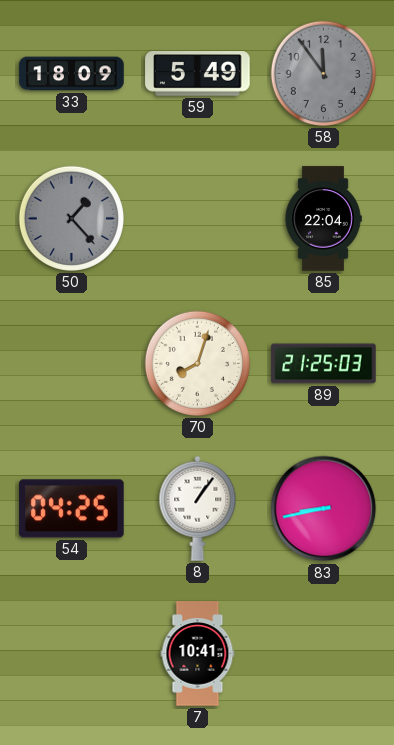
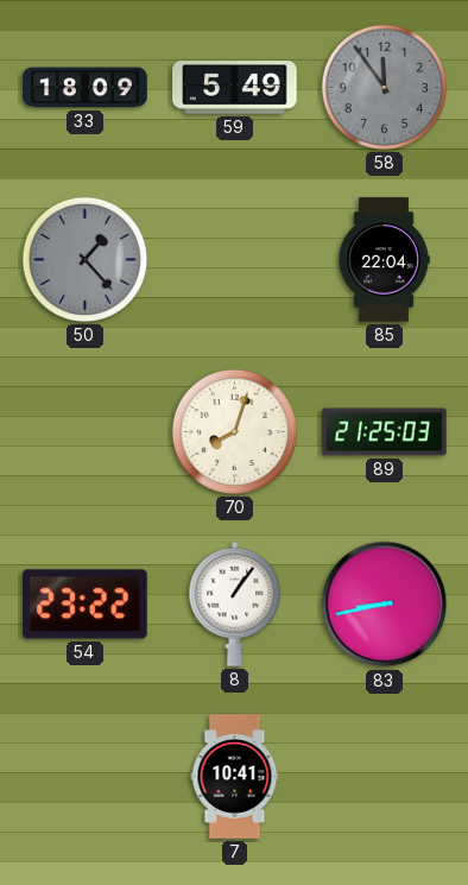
54: 04:25 -> 23:22
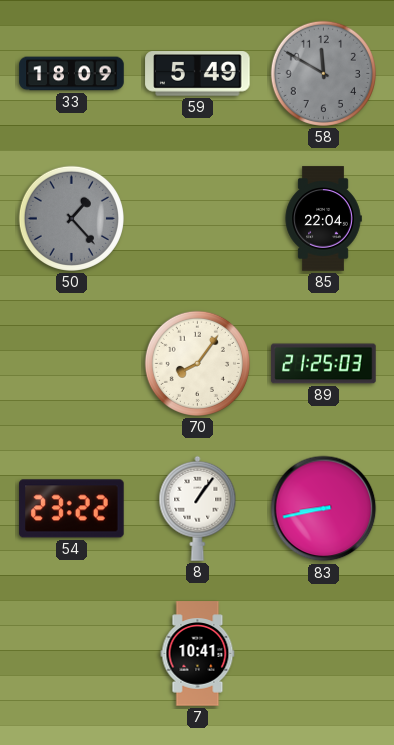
58: 11:54 -> 11:50
70: 8:03 -> 8:06
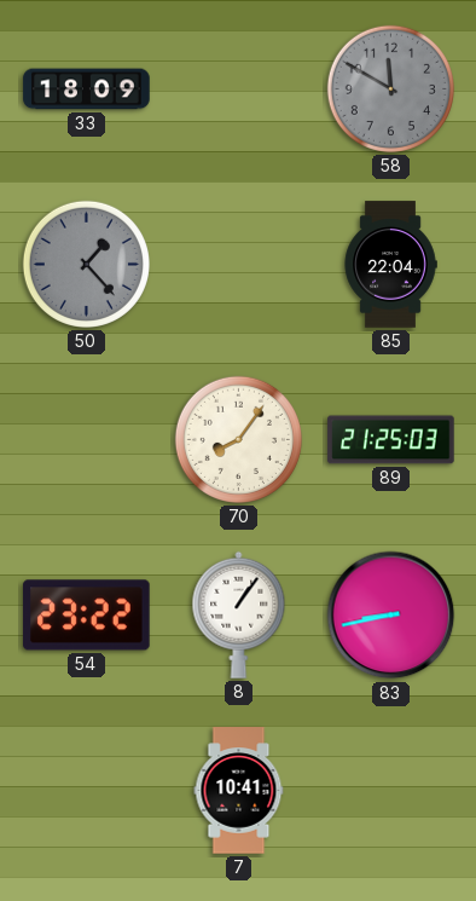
59: 5:49 -> none
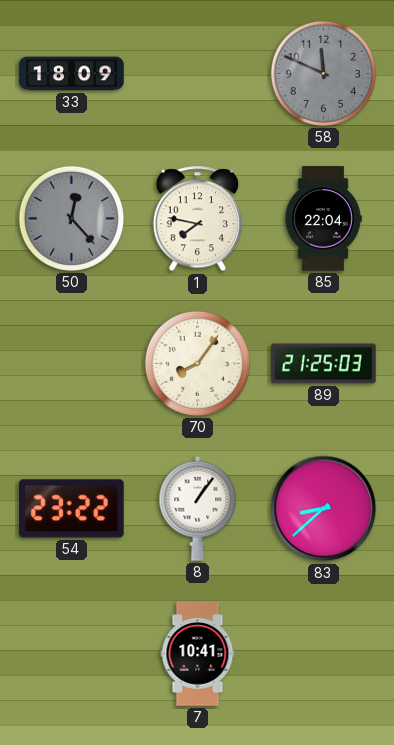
58: 11:50 -> 11:49
50: 1:23 -> 12:23
1: none -> 7:47
83: 8:43 -> 8:38
